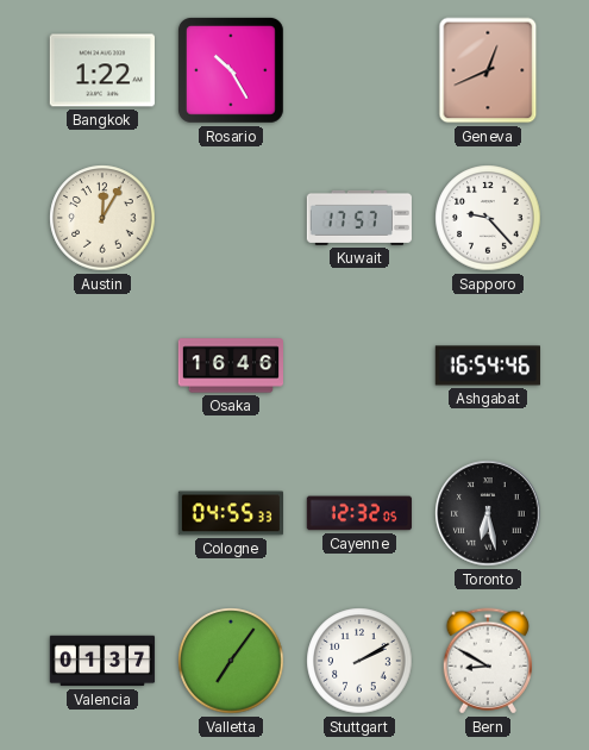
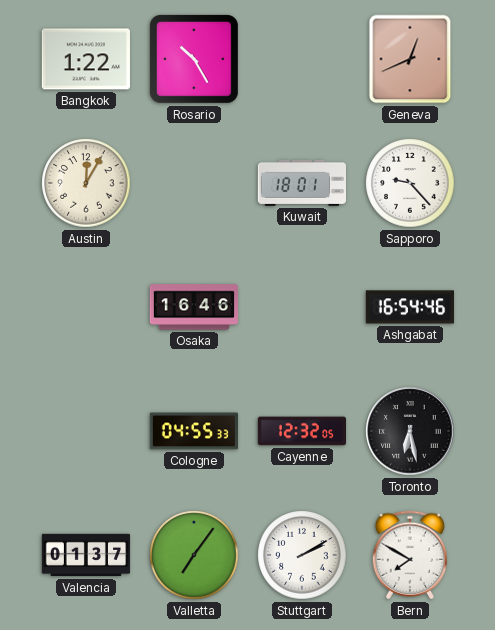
Kuwait: 17:57 -> 18:01
Bern: 8:50 -> 7:50
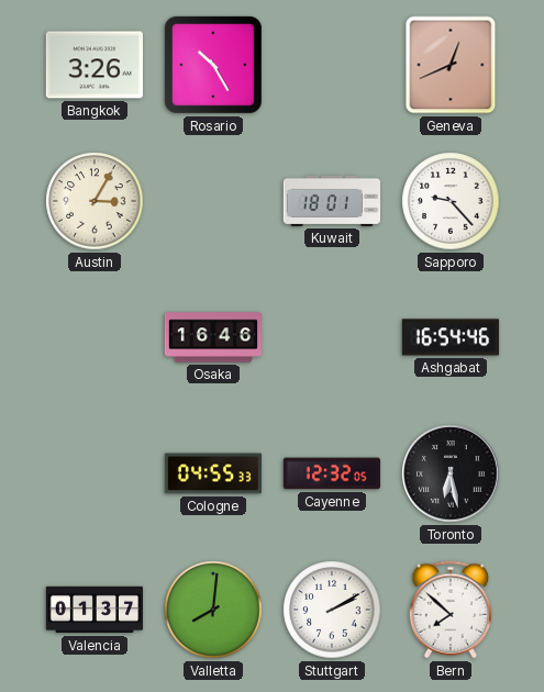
Bangkok: 1:22 -> 3:26
Austin: 12:05 -> 3:05
Valletta: 7:06 -> 8:01
Bern: 7:50 -> 7:52
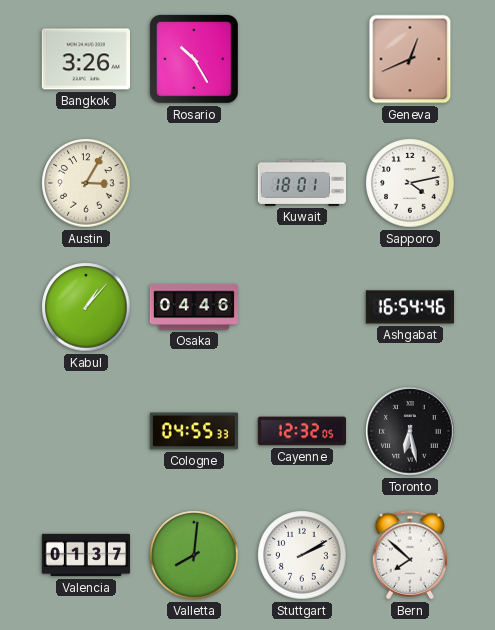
Sapporo: 9:23 -> 4:13
Kabul: none -> 1:07
Osaka: 16:46 -> 04:46
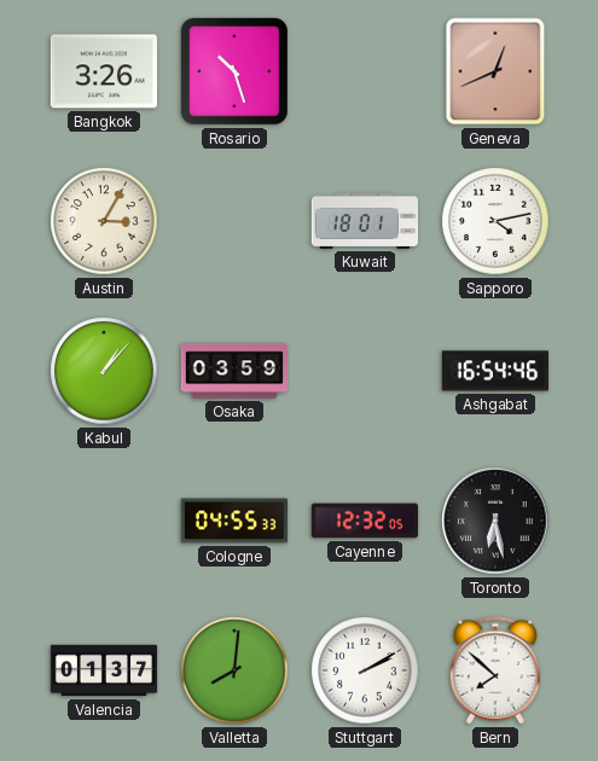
Rosario: 10:25 -> 10:27
Osaka: 04:46 -> 03:59
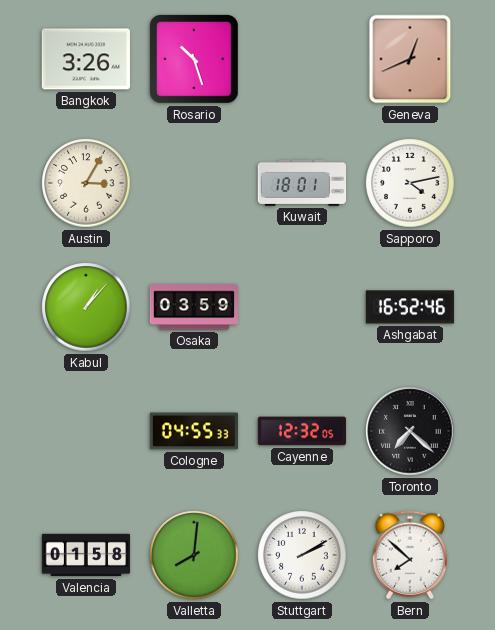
Ashgabat: 16:54 -> 16:52
Toronto: 6:28 -> 7:22
Valencia: 01:37 -> 01:58
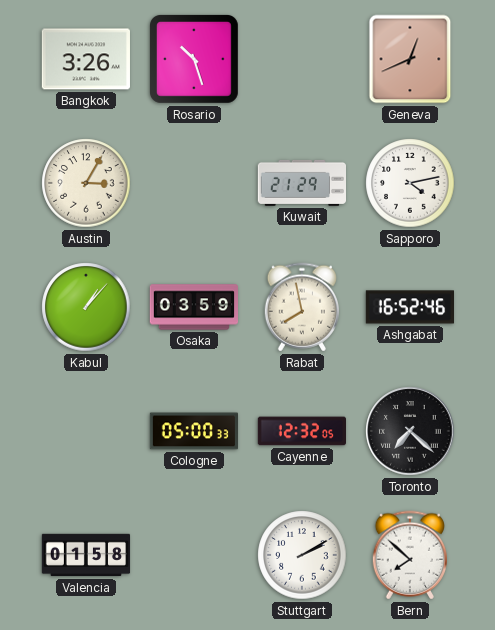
Kuwait: 18:01 -> 21:29
Rabat: none -> 7:58
Cologne: 04:55 -> 05:00
Valletta: 8:01 -> none
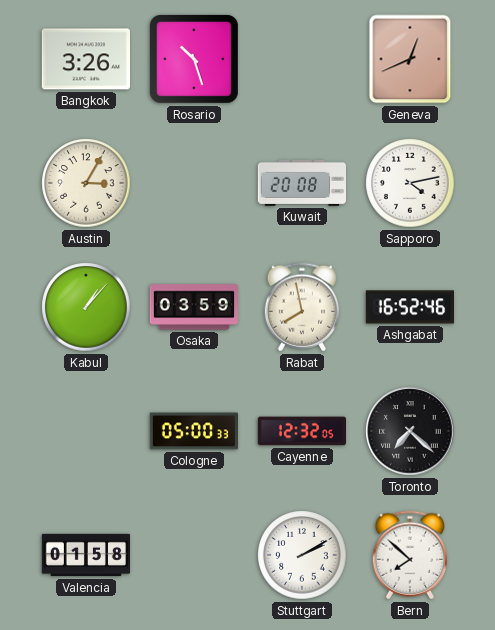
Kuwait: 21:29 -> 20:08
